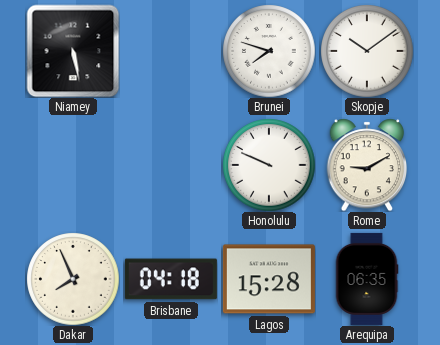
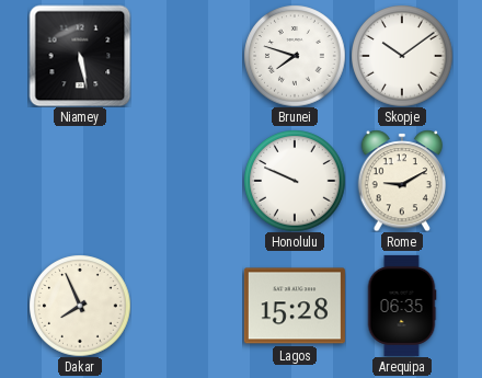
Brisbane: 04:18 -> none
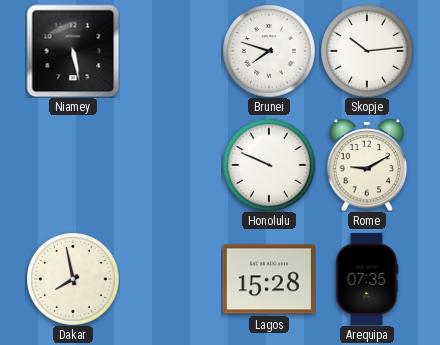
Skopje: 10:09 -> 10:14
Dakar: 7:56 -> 7:58
Arequipa: 06:35 -> 07:35
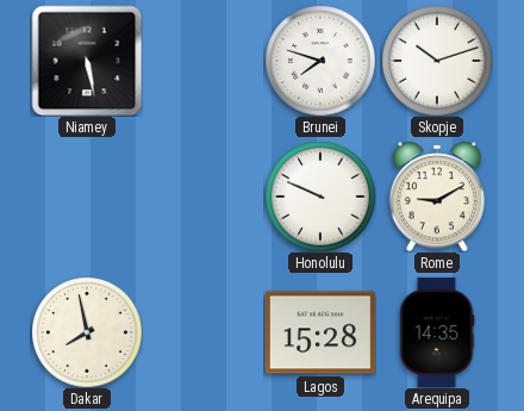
Skopje: 10:14 -> 10:12
Arequipa: 07:35 -> 14:35
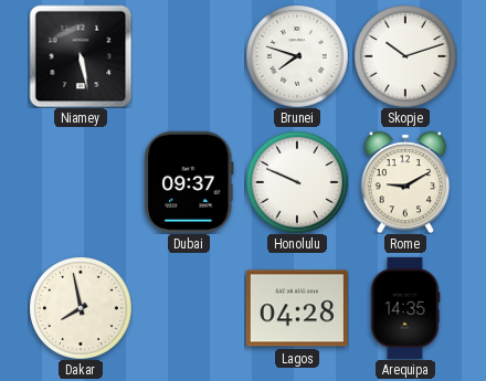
Dubai: none -> 09:37
Lagos: 15:28 -> 04:28
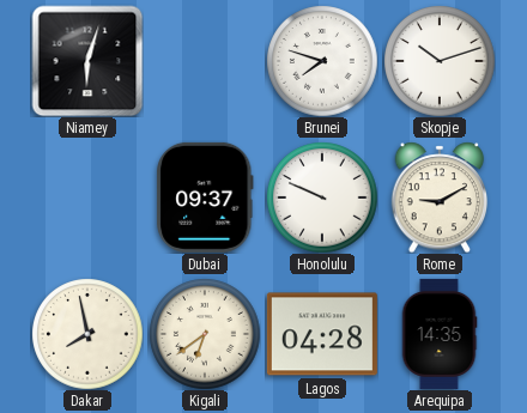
Niamey: 5:28 -> 6:03
Kigali: none -> 6:39
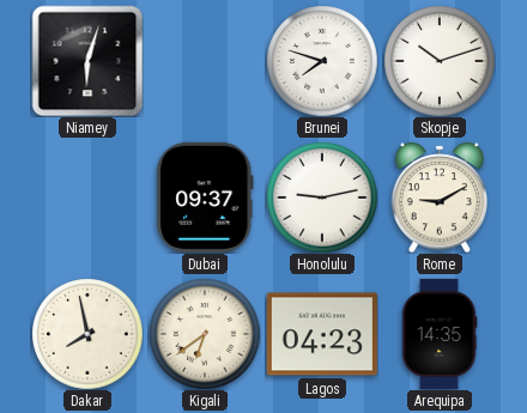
Honolulu: 9:49 -> 9:13
Lagos: 04:28 -> 04:23
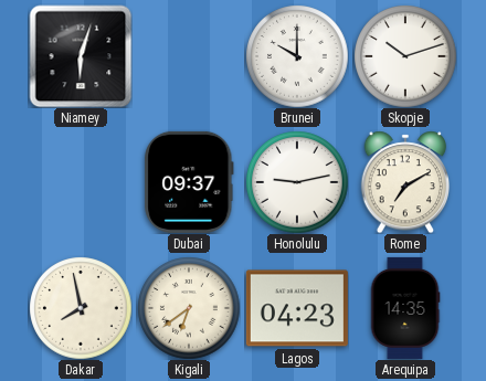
Brunei: 7:48 -> 10:00
Rome: 9:10 -> 7:10
